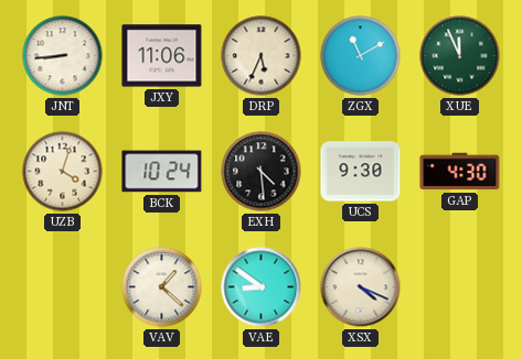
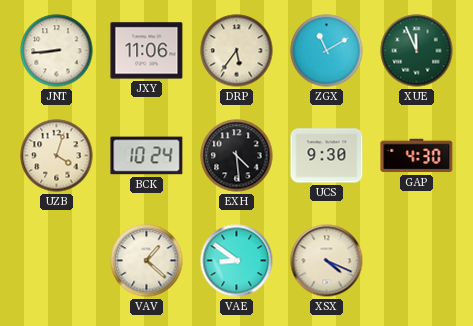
DRP: 5:34 -> 5:36
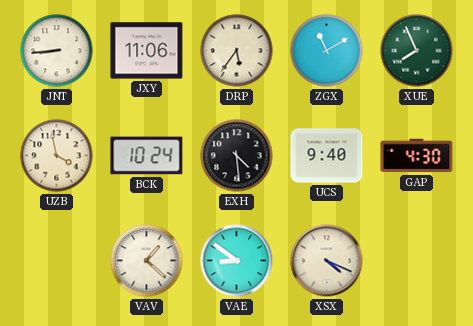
XUE: 11:56 -> 7:56
UZB: 4:03 -> 3:58
UCS: 9:30 -> 9:40
